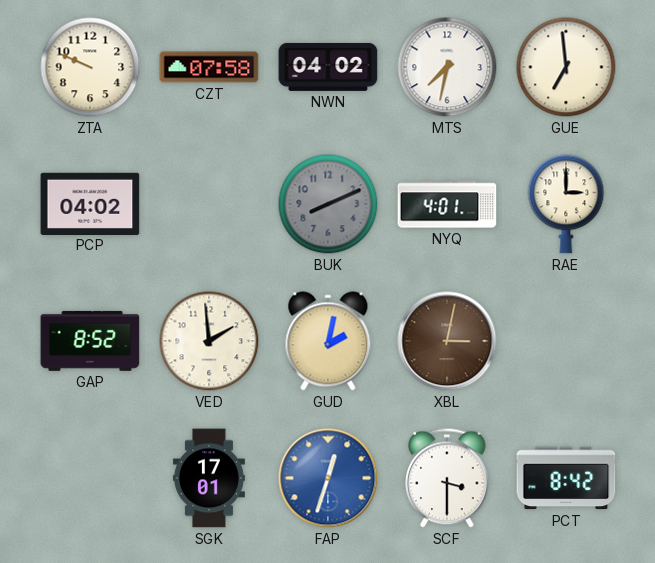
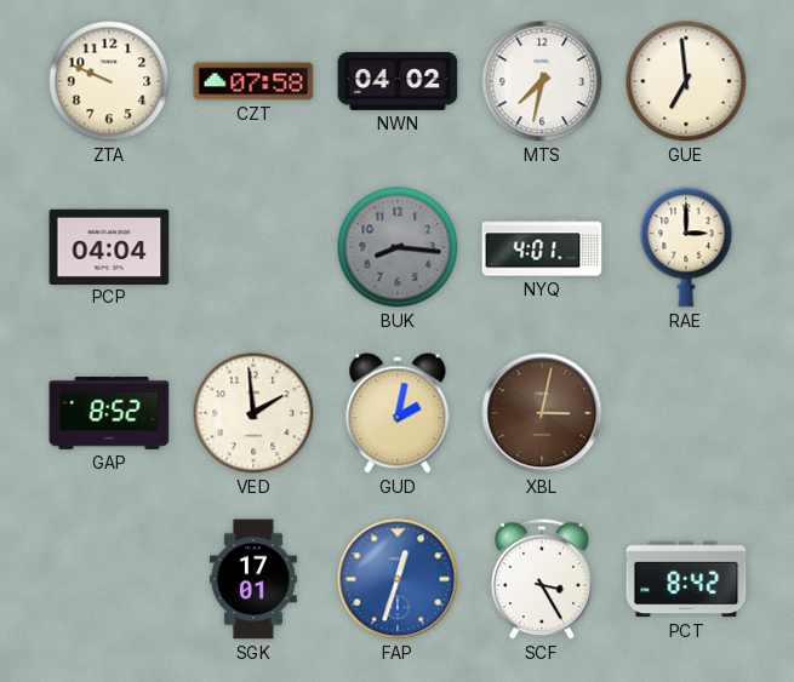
PCP: 04:02 -> 04:04
BUK: 8:11 -> 8:16
SCF: 3:30 -> 3:25
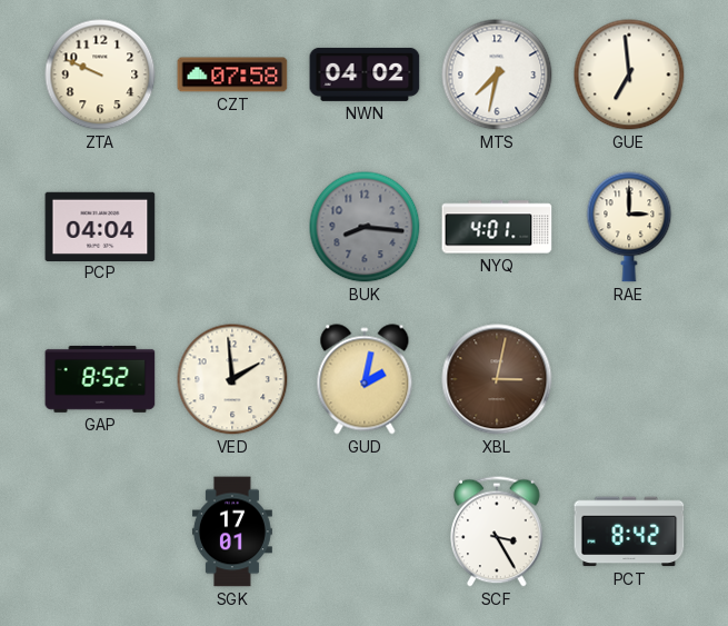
FAP: 12:33 -> none
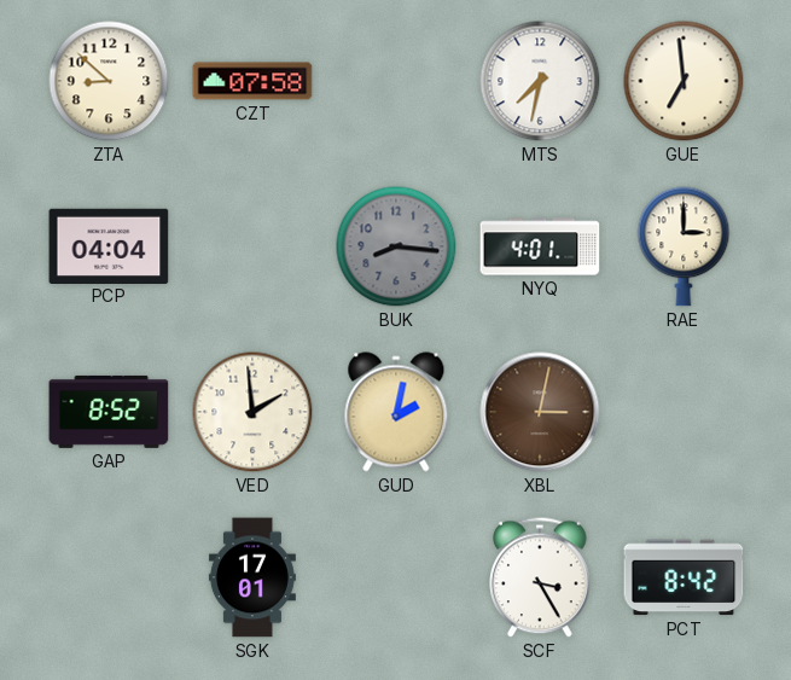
ZTA: 9:49 -> 8:52
NWN: 04:02 -> none
